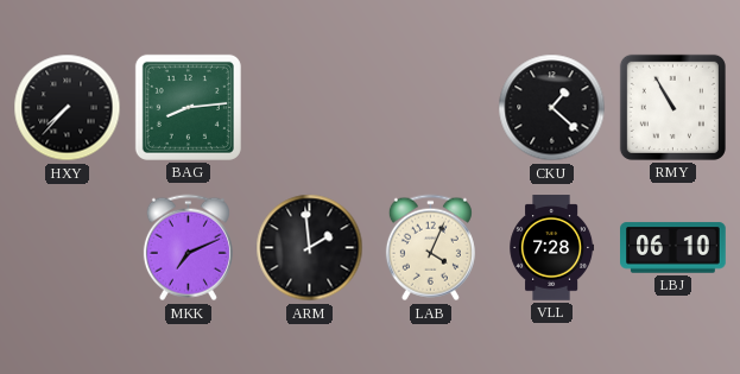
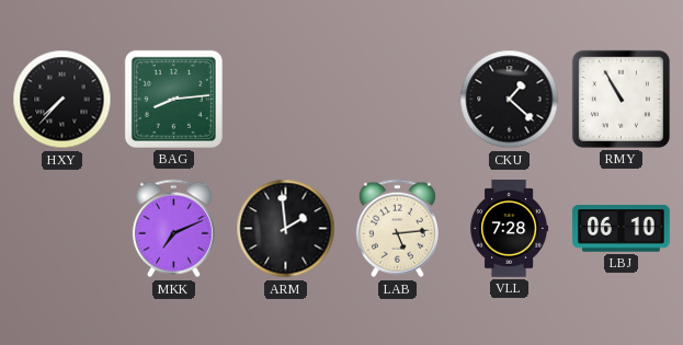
LAB: 4:04 -> 5:14
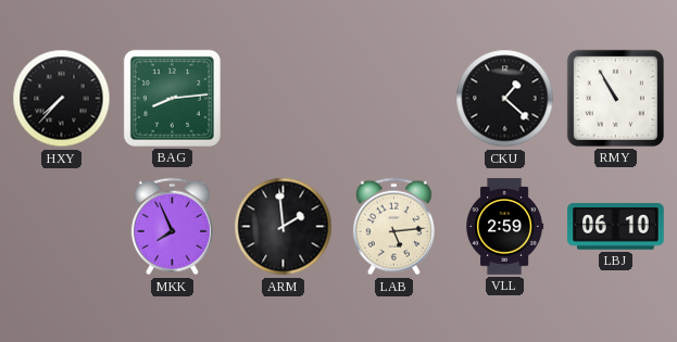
MKK: 7:11 -> 7:56
VLL: 7:28 -> 2:59
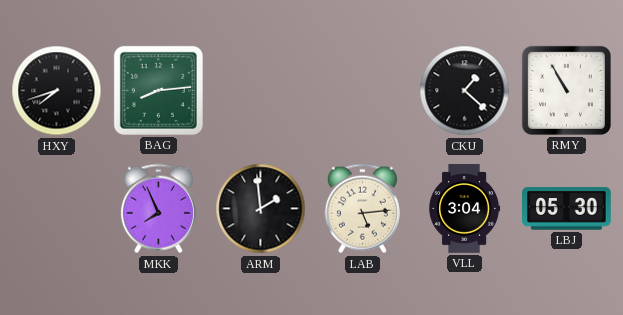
HXY: 7:37 -> 7:42
VLL: 2:59 -> 3:04
LBJ: 06:10 -> 05:30
